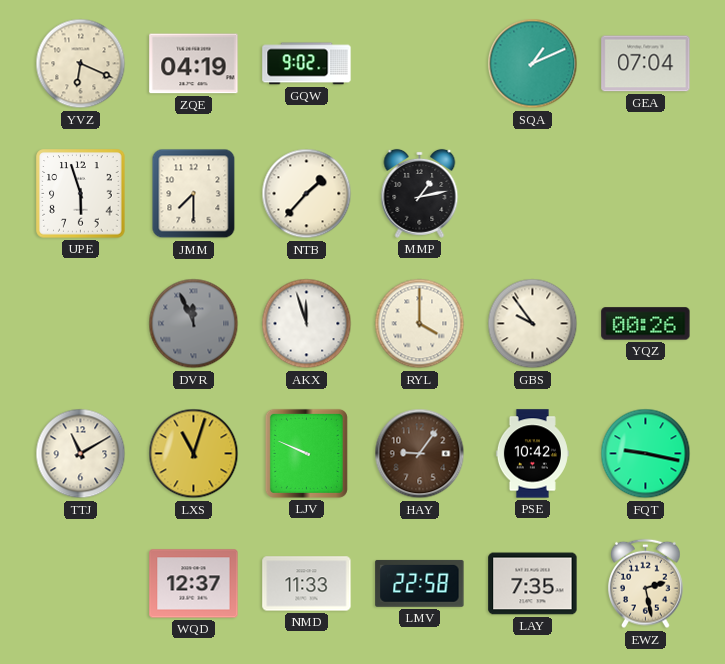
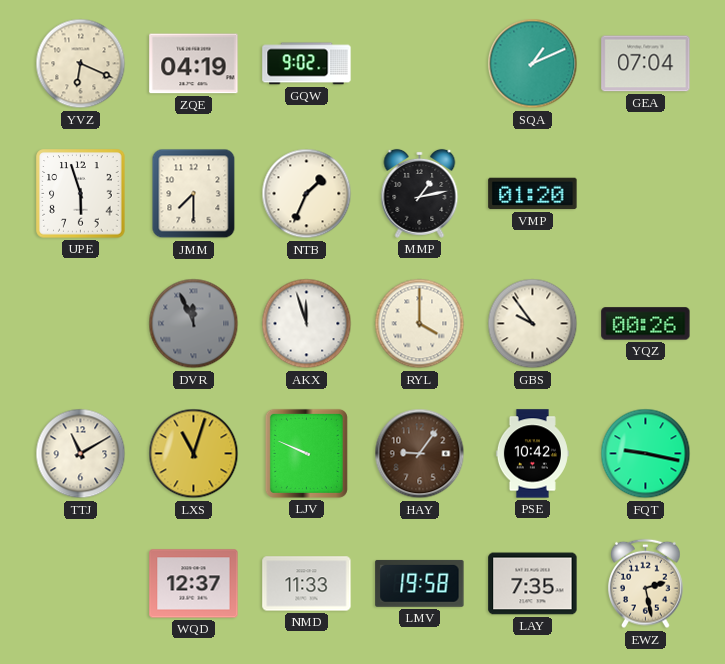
NTB: 1:37 -> 1:34
VMP: none -> 01:20
LMV: 22:58 -> 19:58
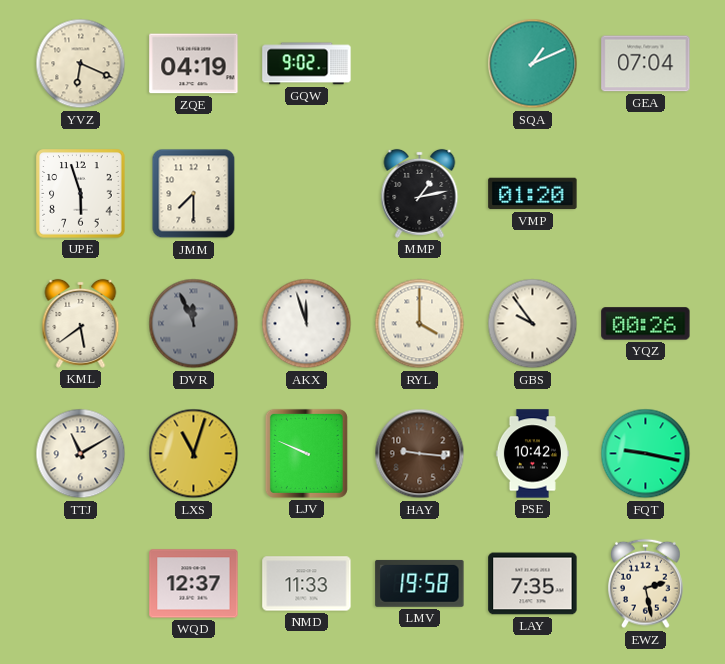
NTB: 1:34 -> none
KML: none -> 5:39
HAY: 9:06 -> 9:16
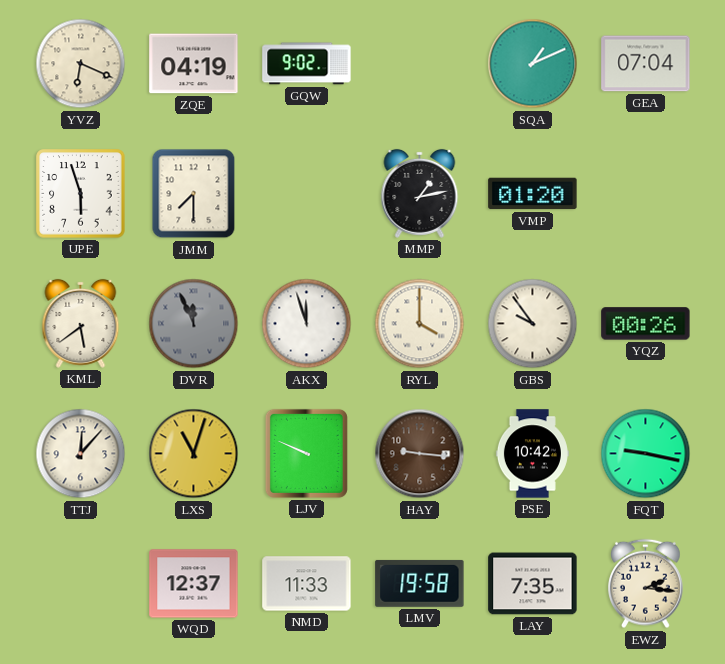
TTJ: 11:10 -> 12:07
EWZ: 2:28 -> 2:16
